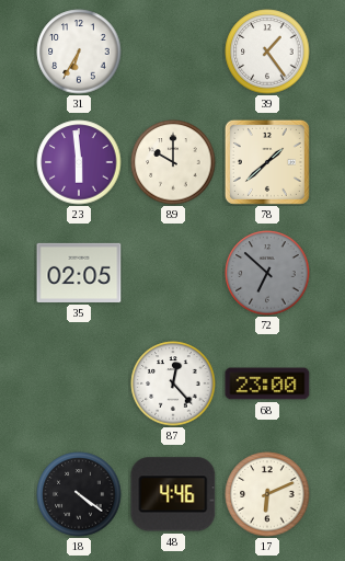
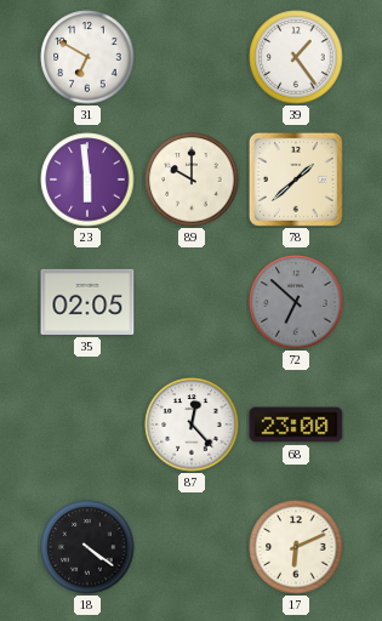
31: 6:35 -> 6:50
48: 4:46 -> none
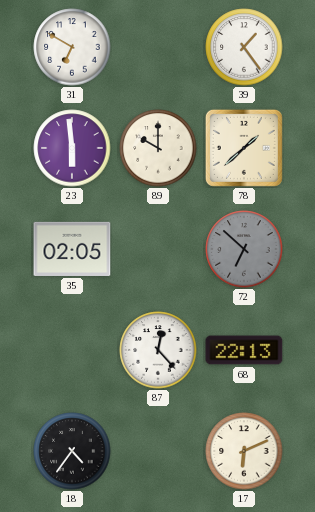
68: 23:00 -> 22:13
18: 4:21 -> 4:36
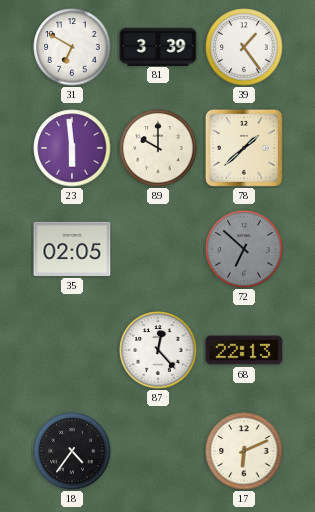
81: none -> 3:39
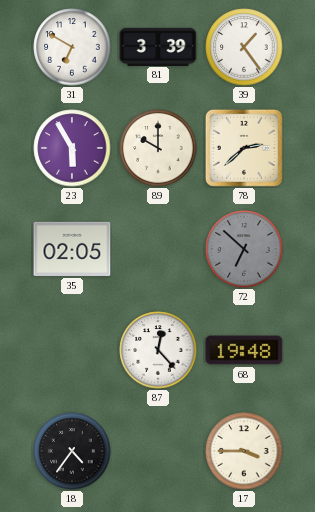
23: 5:59 -> 5:55
78: 1:38 -> 2:38
68: 22:13 -> 19:48
17: 6:11 -> 3:45
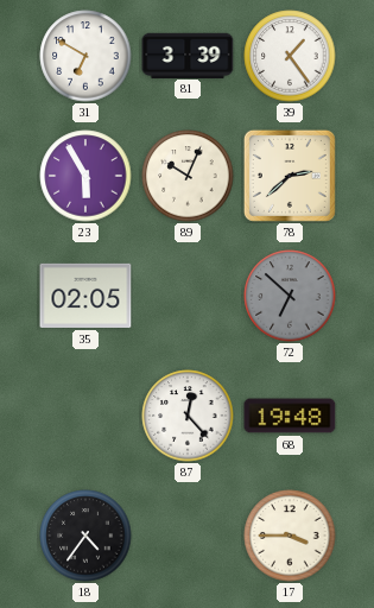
89: 10:00 -> 10:04
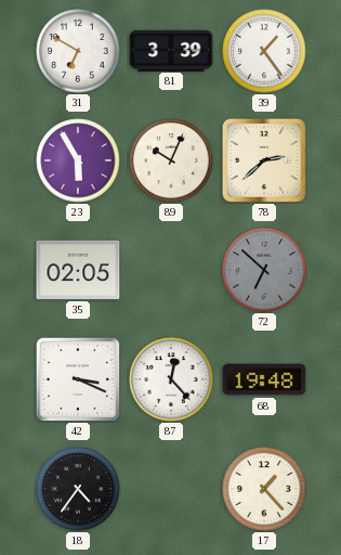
42: none -> 3:19
17: 3:45 -> 1:23
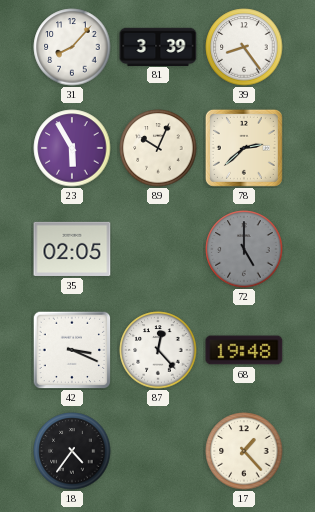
31: 6:50 -> 8:07
39: 1:24 -> 8:24
72: 6:52 -> 5:00
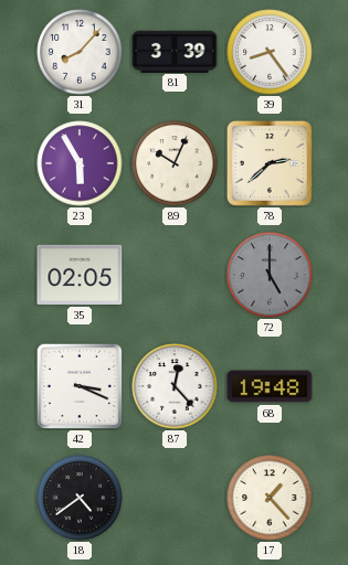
18: 4:36 -> 4:39
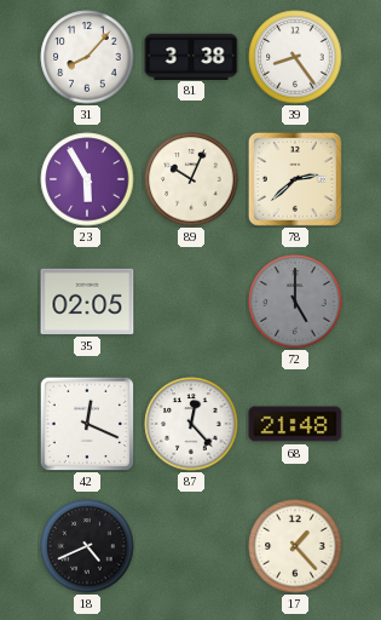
81: 3:39 -> 3:38
42: 3:19 -> 12:19
68: 19:48 -> 21:48
18: 4:39 -> 4:41
